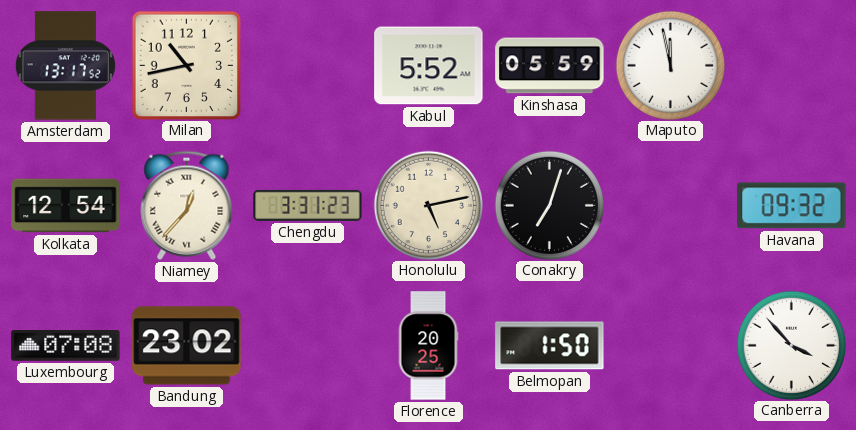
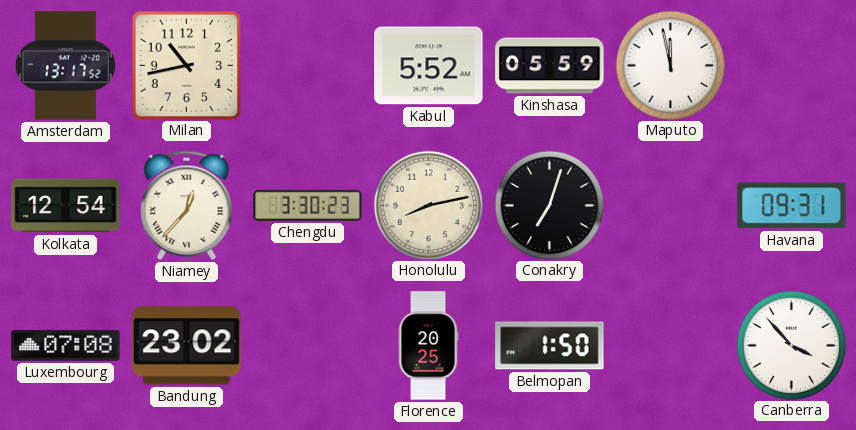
Chengdu: 3:31 -> 3:30
Honolulu: 5:13 -> 8:13
Havana: 09:32 -> 09:31
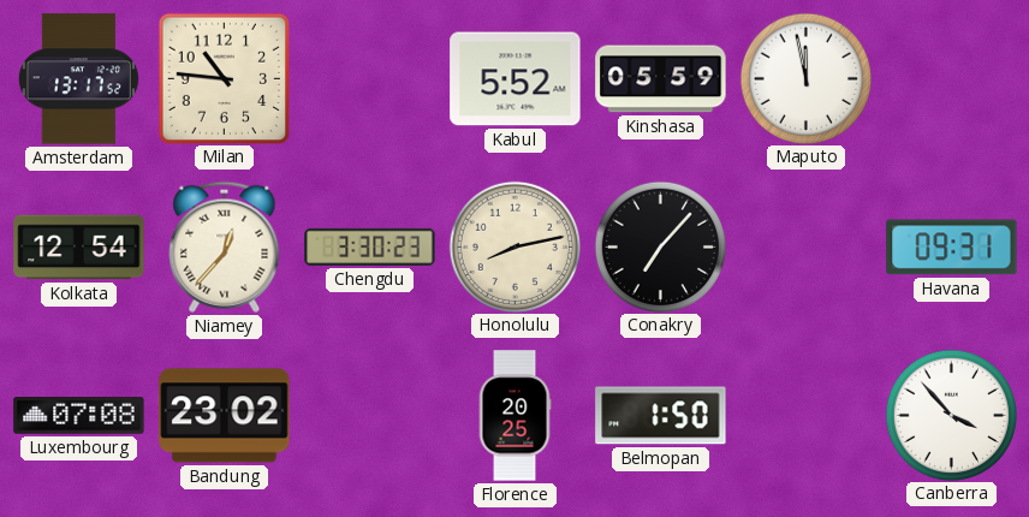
Milan: 10:43 -> 10:46
Conakry: 7:03 -> 7:07
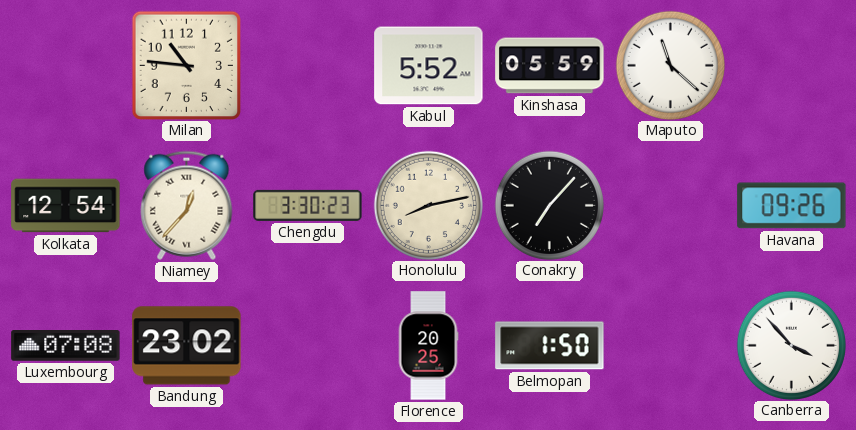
Amsterdam: 13:17 -> none
Maputo: 11:58 -> 11:22
Havana: 09:31 -> 09:26
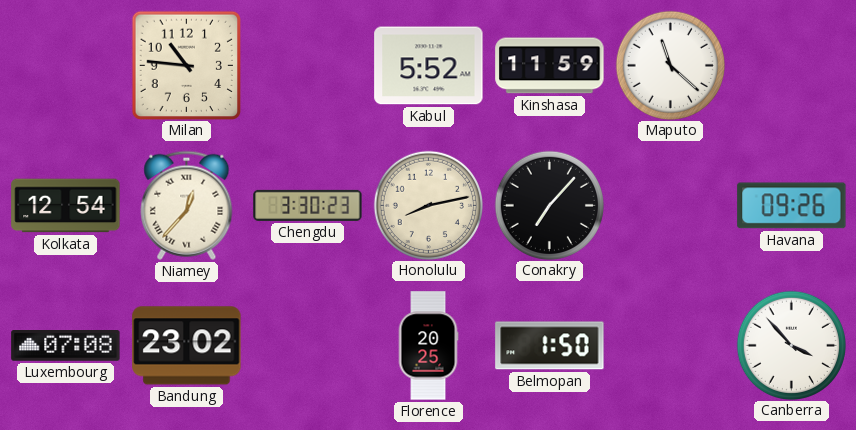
Kinshasa: 05:59 -> 11:59
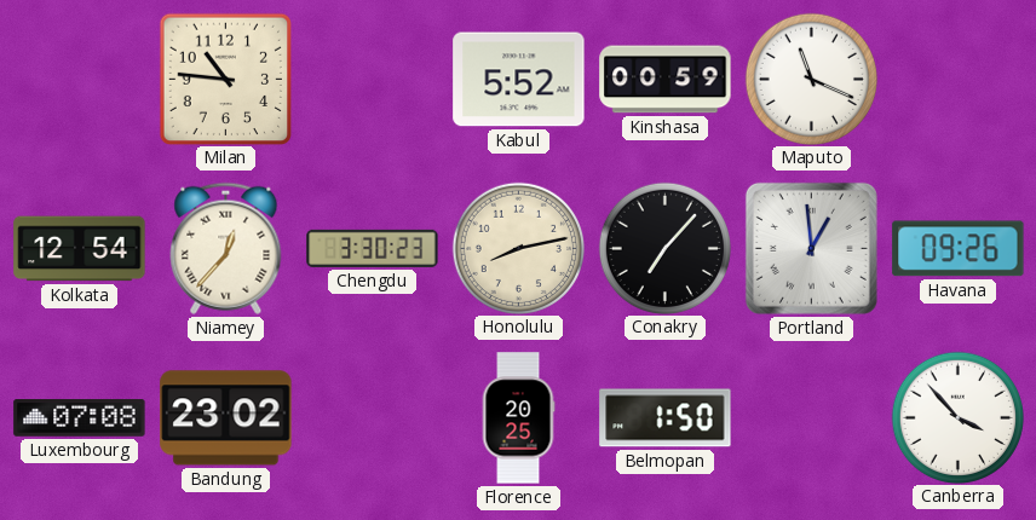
Kinshasa: 11:59 -> 00:59
Maputo: 11:22 -> 11:19
Portland: none -> 12:59
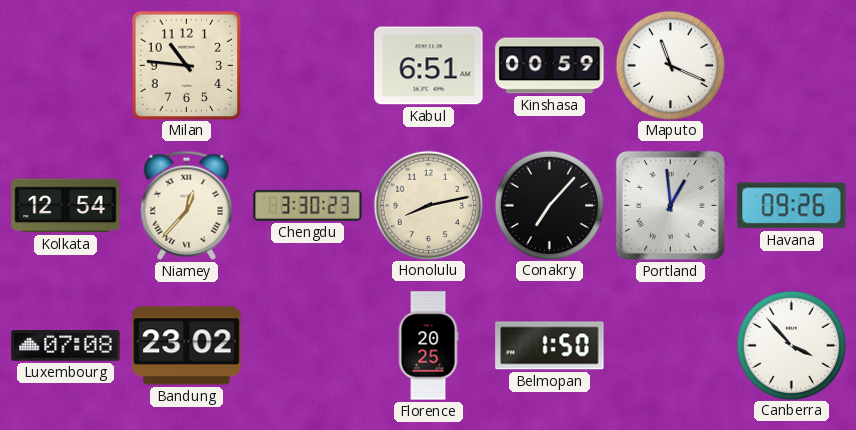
Kabul: 5:52 -> 6:51
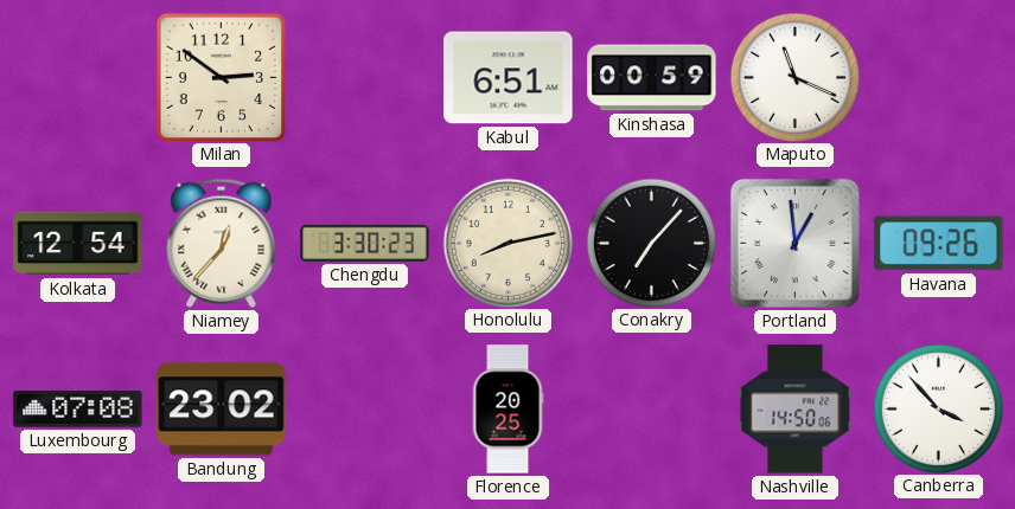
Milan: 10:46 -> 2:51
Belmopan: 1:50 -> none
Nashville: none -> 14:50
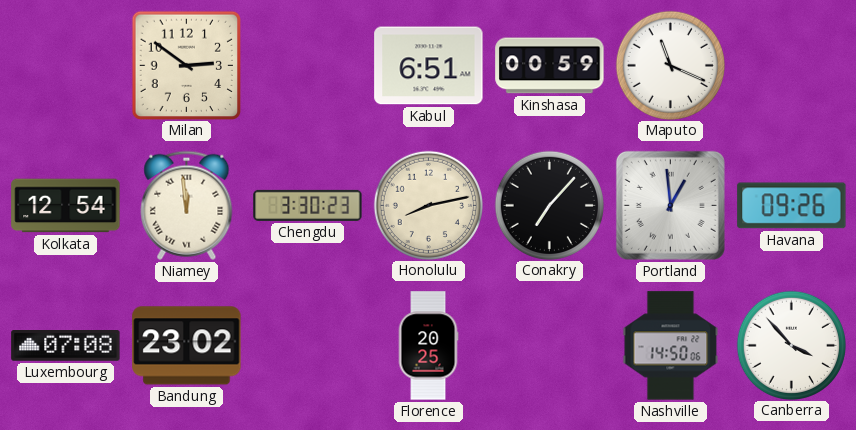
Niamey: 12:37 -> 11:59
